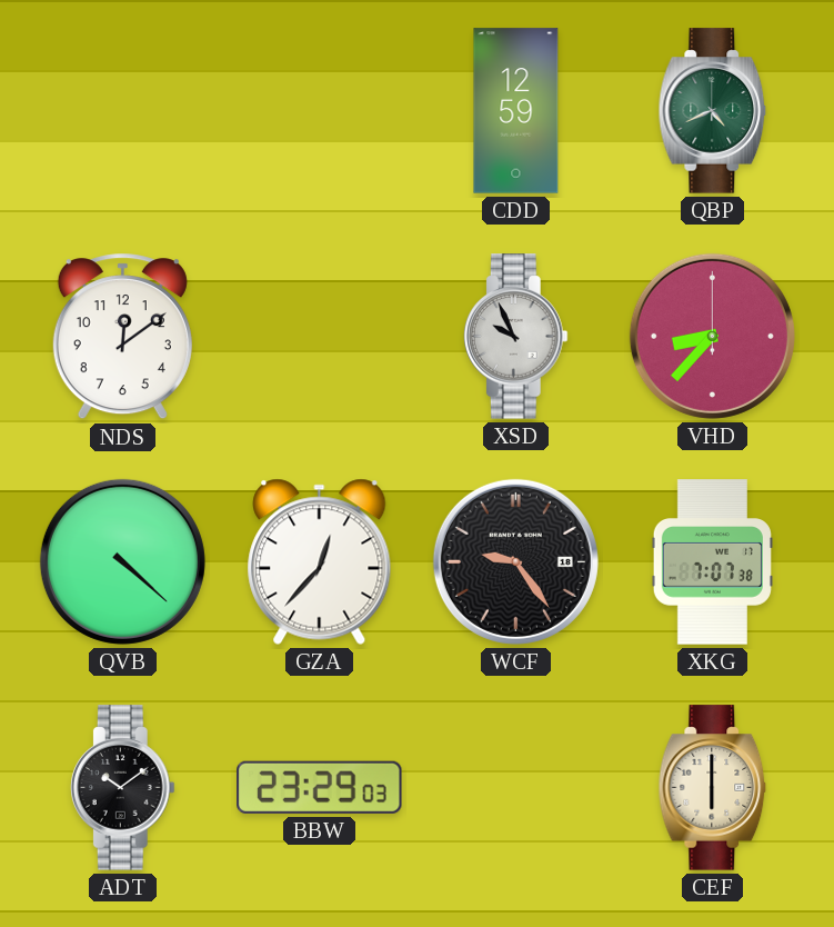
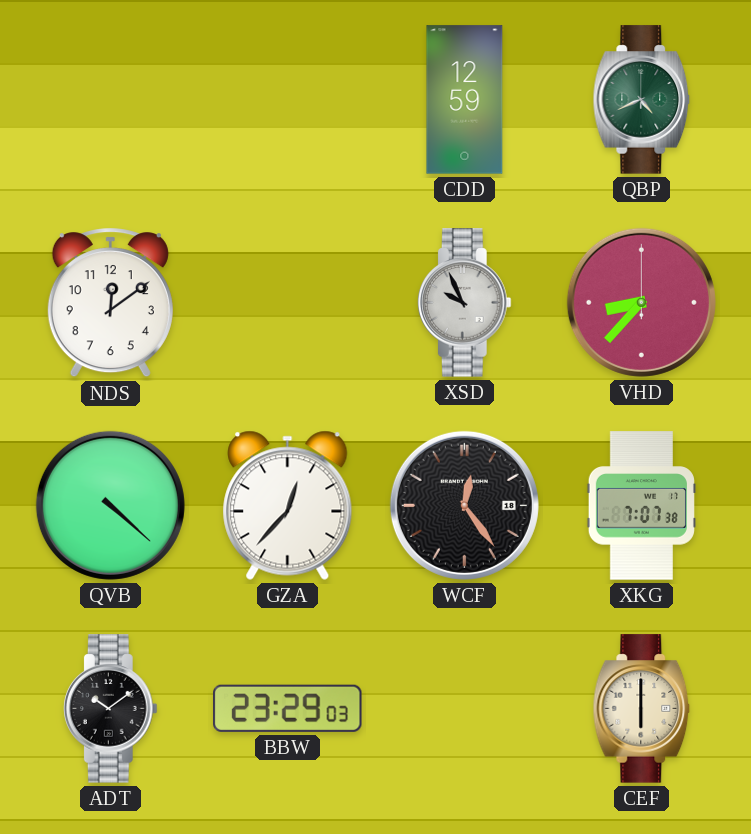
WCF: 9:24 -> 12:24
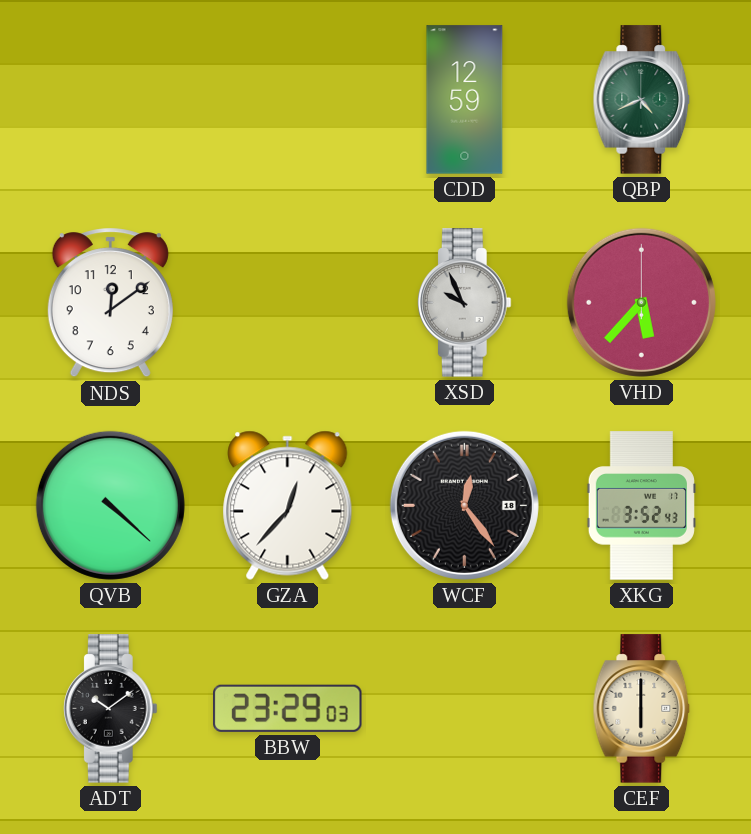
VHD: 8:37 -> 5:37
XKG: 7:07 -> 3:52
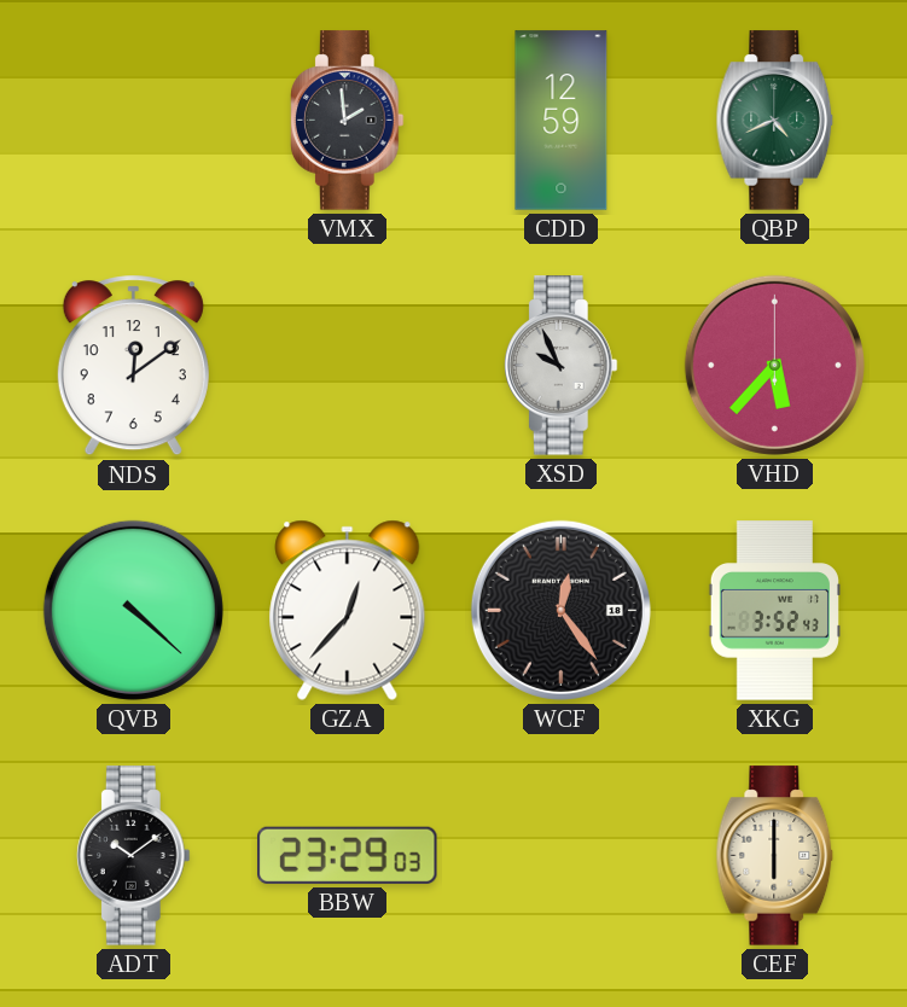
VMX: none -> 1:59
